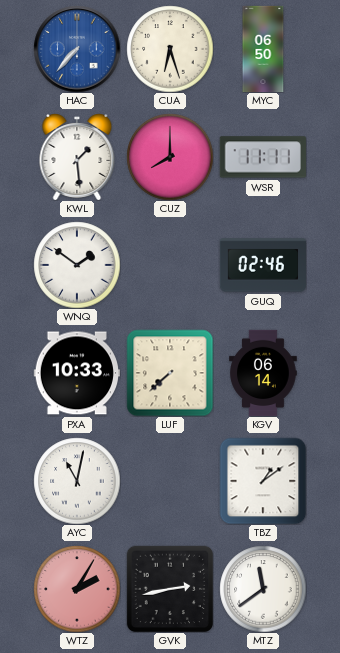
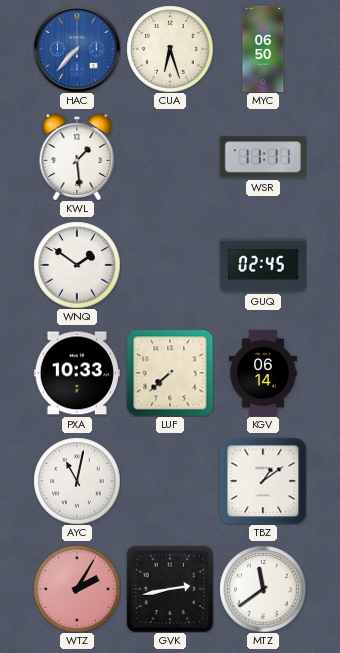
CUZ: 8:00 -> none
GUQ: 02:46 -> 02:45
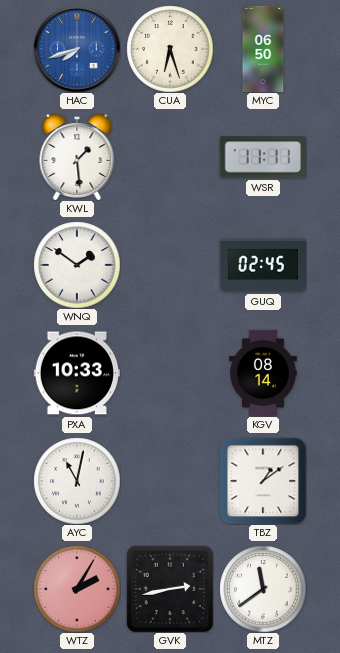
HAC: 7:37 -> 7:42
LUF: 7:38 -> none
KGV: 06:14 -> 08:14
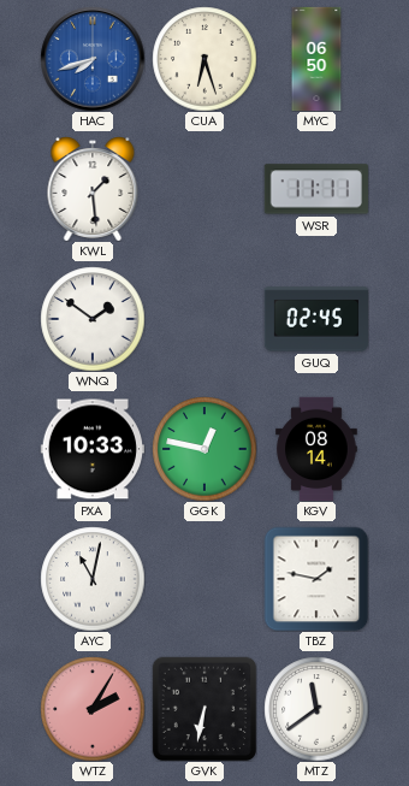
GGK: none -> 12:47
TBZ: 1:09 -> 1:47
GVK: 2:43 -> 6:32
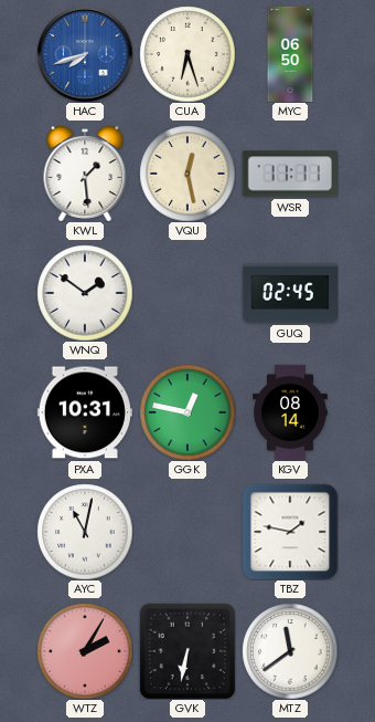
VQU: none -> 12:28
PXA: 10:33 -> 10:31
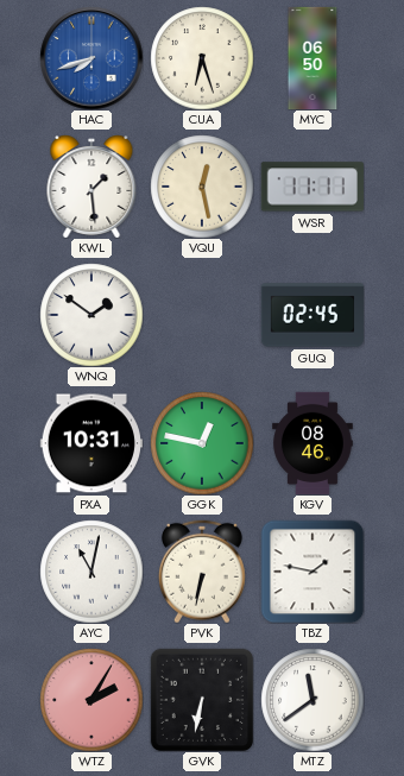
KGV: 08:14 -> 08:46
PVK: none -> 6:32
